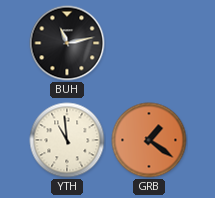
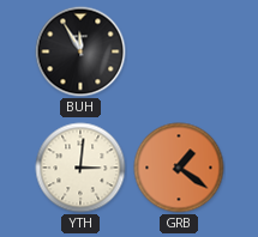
BUH: 11:13 -> 11:55
YTH: 10:59 -> 3:01
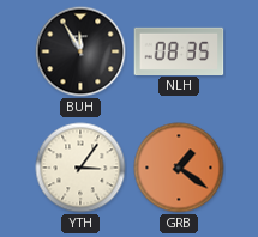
NLH: none -> 08:35
YTH: 3:01 -> 3:06
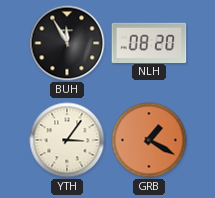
NLH: 08:35 -> 08:20
GRB: 1:21 -> 1:20
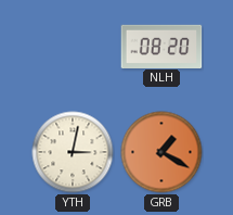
BUH: 11:55 -> none
YTH: 3:06 -> 3:02
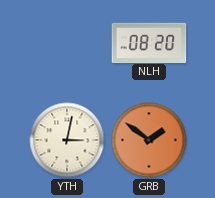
GRB: 1:20 -> 1:51
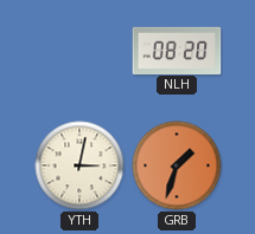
GRB: 1:51 -> 1:33
